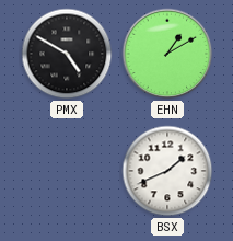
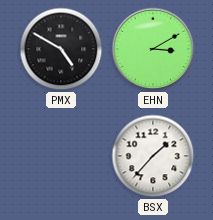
EHN: 1:10 -> 3:10
BSX: 1:41 -> 1:37
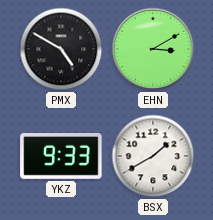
YKZ: none -> 9:33
BSX: 1:37 -> 1:40
